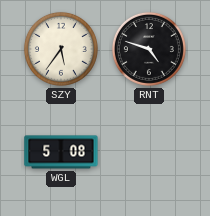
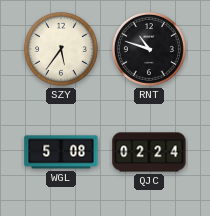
RNT: 4:48 -> 10:48
QJC: none -> 02:24
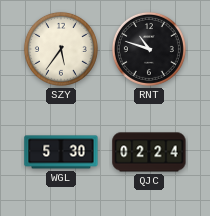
WGL: 5:08 -> 5:30
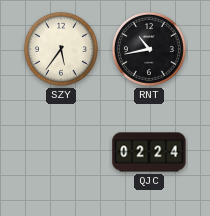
RNT: 10:48 -> 10:43
WGL: 5:30 -> none
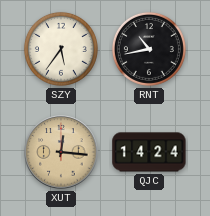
XUT: none -> 12:16
QJC: 02:24 -> 14:24
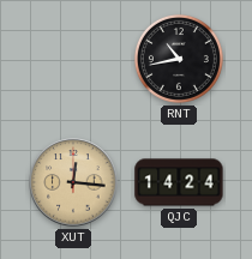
SZY: 5:36 -> none
